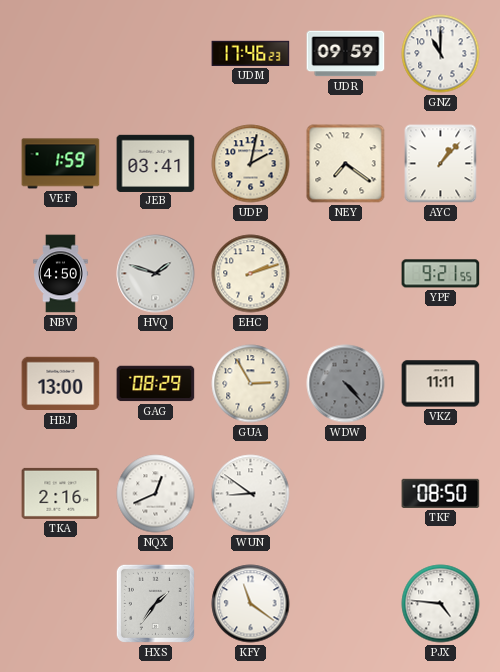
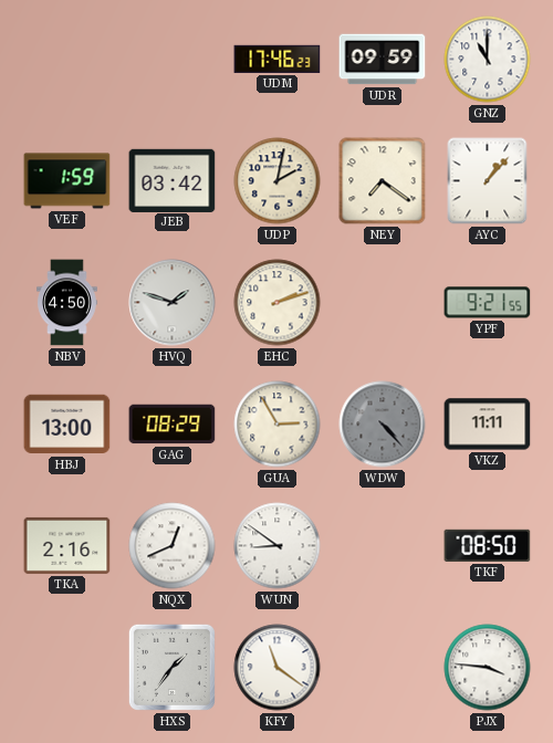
JEB: 03:41 -> 03:42
PJX: 4:46 -> 3:46
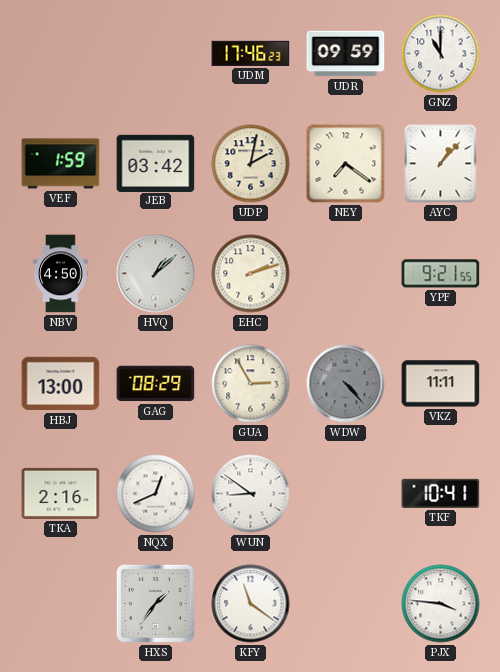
HVQ: 1:48 -> 1:08
TKF: 08:50 -> 10:41
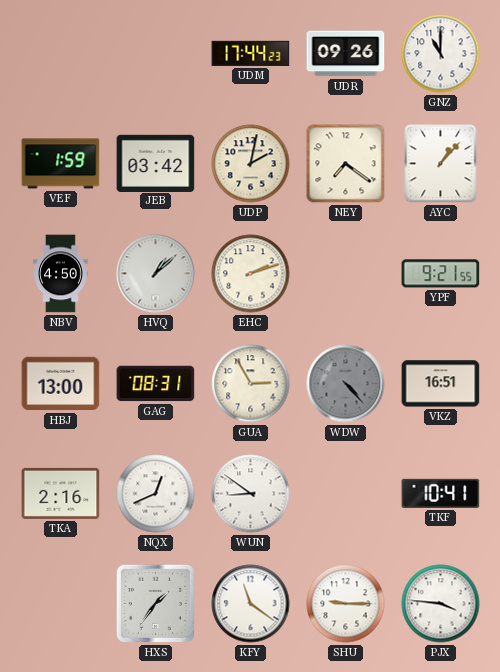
UDM: 17:46 -> 17:44
UDR: 09:59 -> 09:26
GAG: 08:29 -> 08:31
VKZ: 11:11 -> 16:51
SHU: none -> 9:15
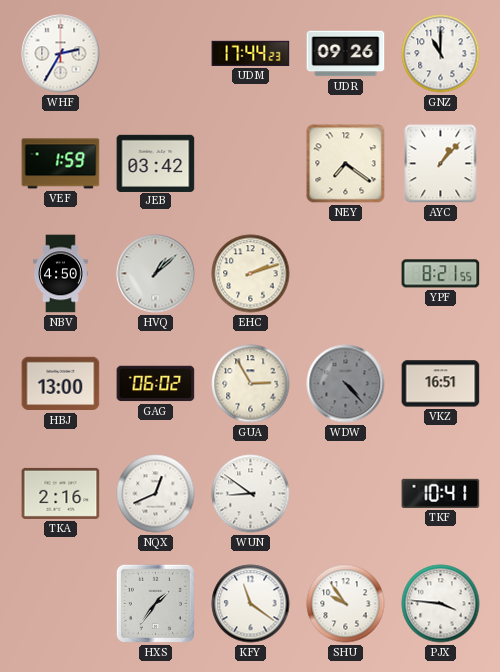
WHF: none -> 2:35
UDP: 2:02 -> none
YPF: 9:21 -> 8:21
GAG: 08:31 -> 06:02
SHU: 9:15 -> 9:54
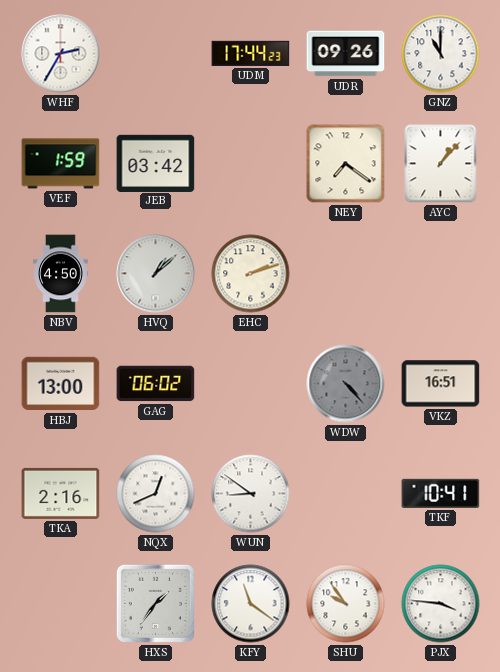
YPF: 8:21 -> none
GUA: 2:55 -> none
